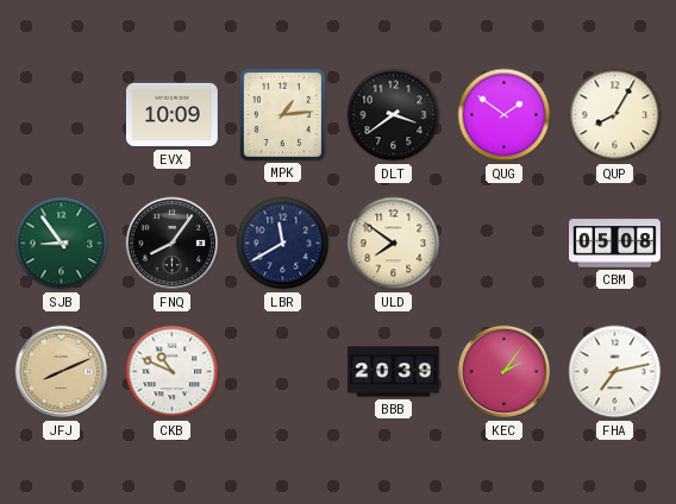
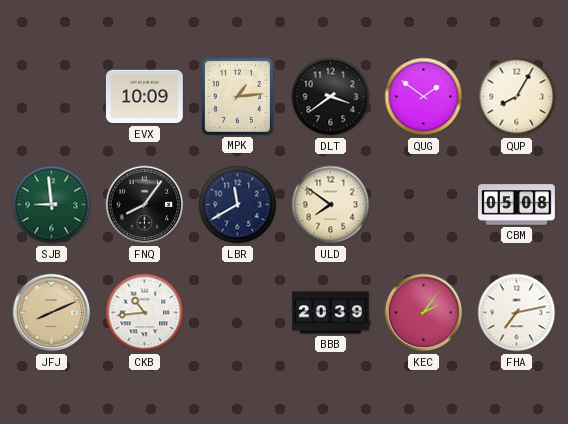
SJB: 8:54 -> 8:59
CKB: 10:49 -> 10:44
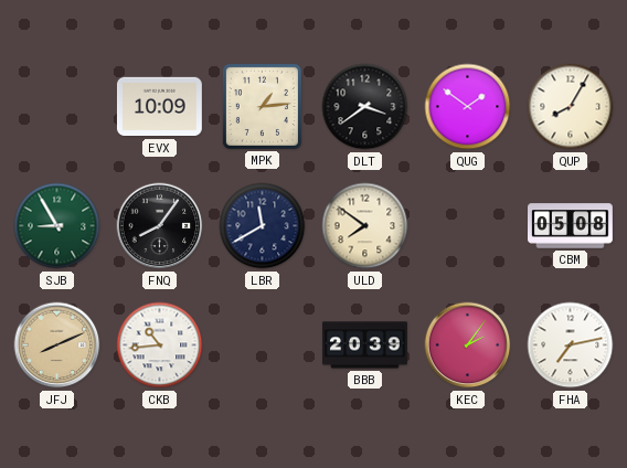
SJB: 8:59 -> 8:55
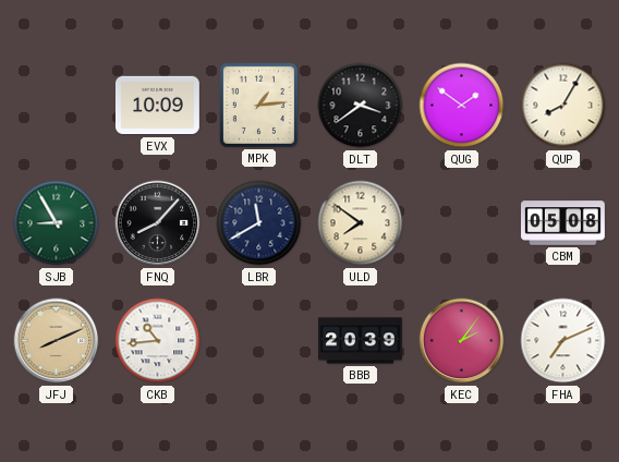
FNQ: 8:06 -> 8:07
FHA: 7:13 -> 7:11
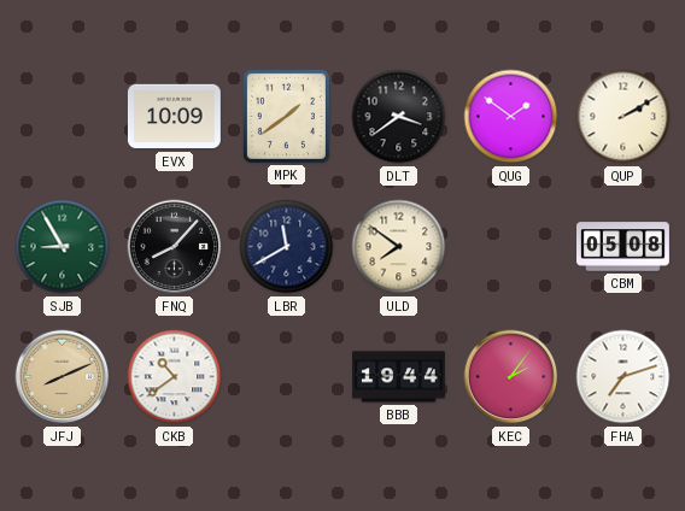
MPK: 1:14 -> 1:39
QUP: 8:05 -> 2:10
CKB: 10:44 -> 10:39
BBB: 20:39 -> 19:44
FHA: 7:11 -> 7:12
